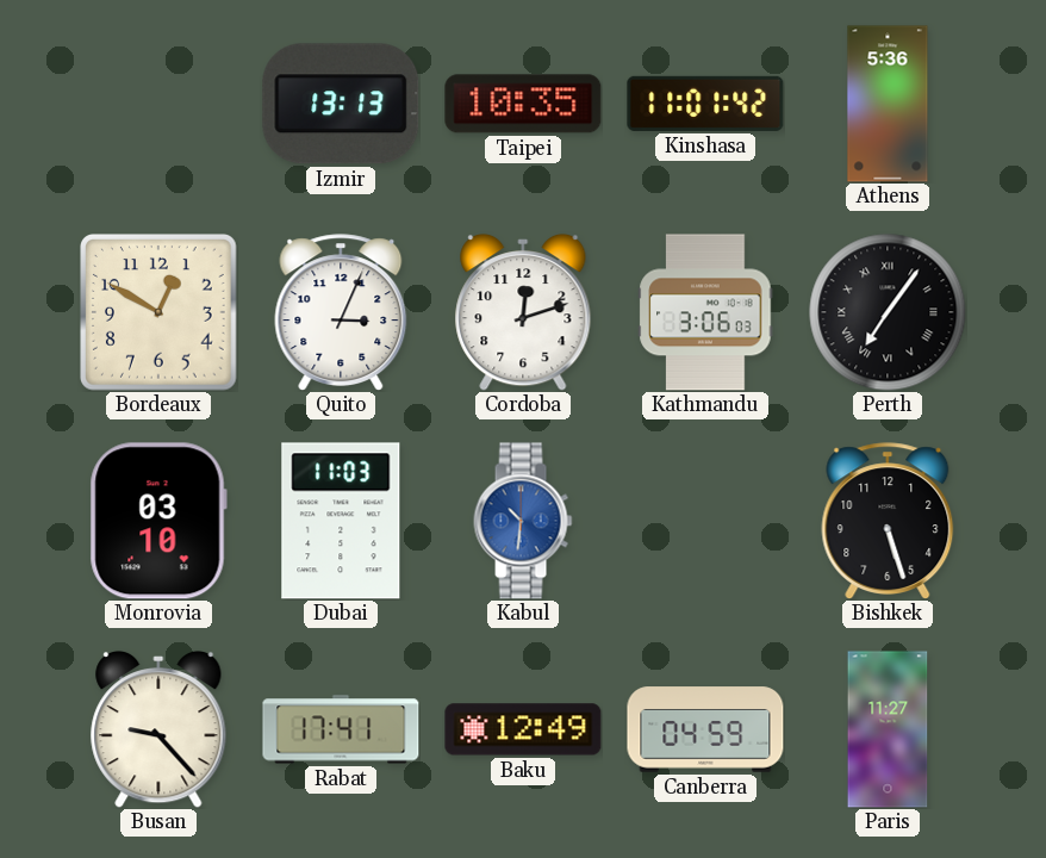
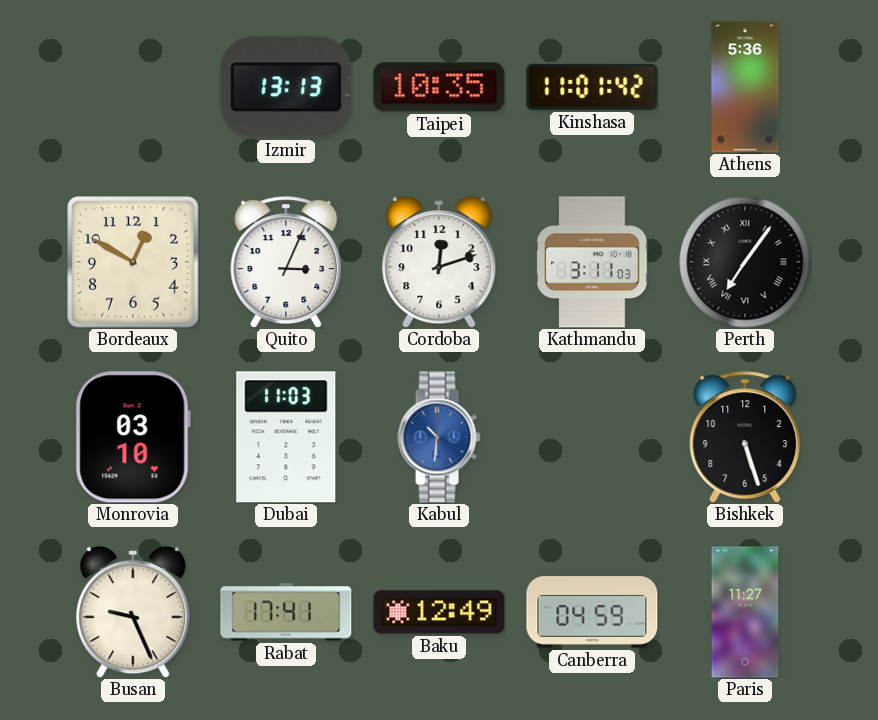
Kathmandu: 3:06 -> 3:11
Busan: 9:23 -> 9:26
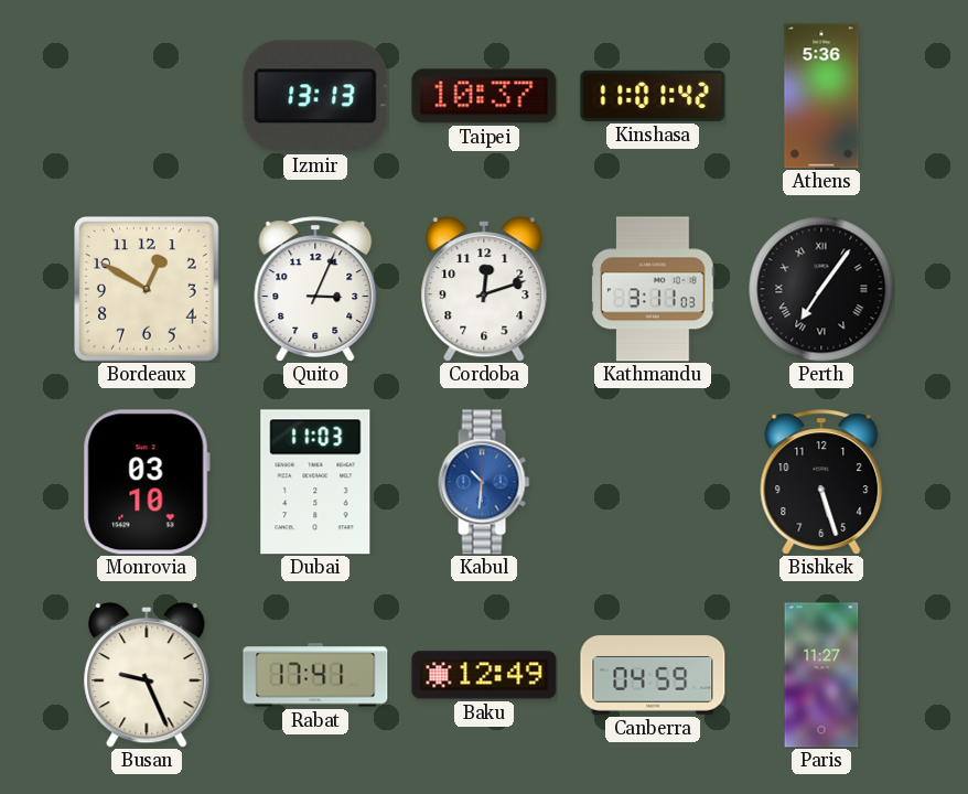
Taipei: 10:35 -> 10:37
